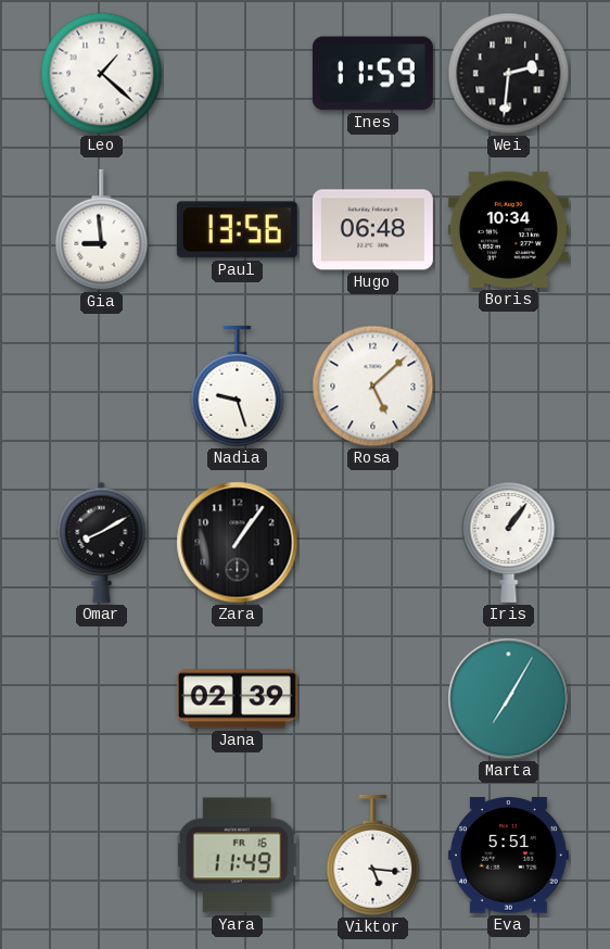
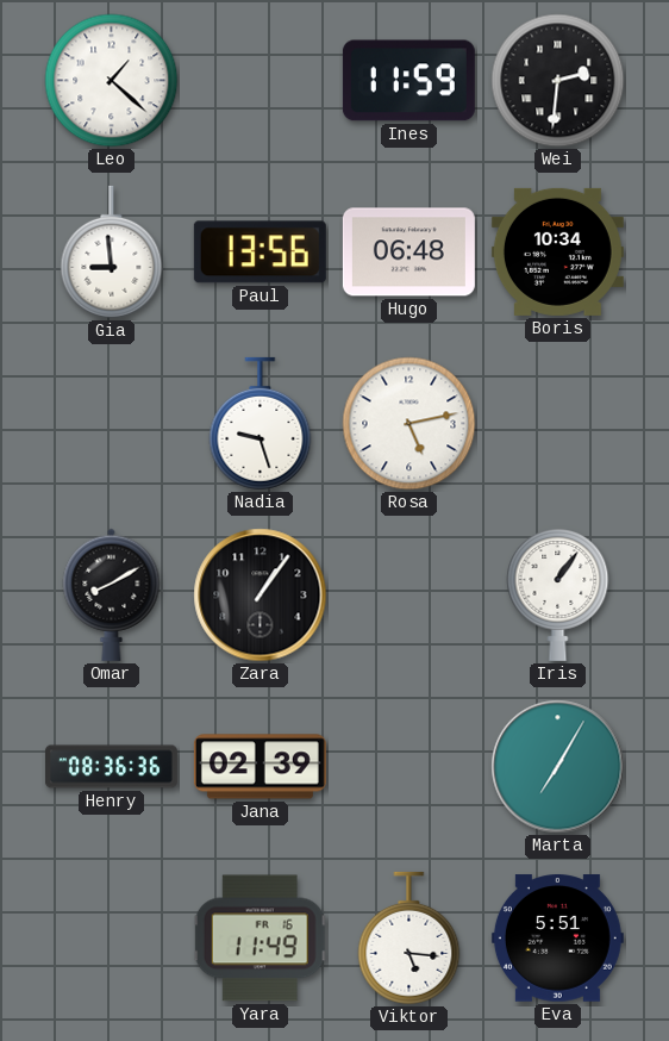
Rosa: 5:08 -> 5:13
Henry: none -> 08:36
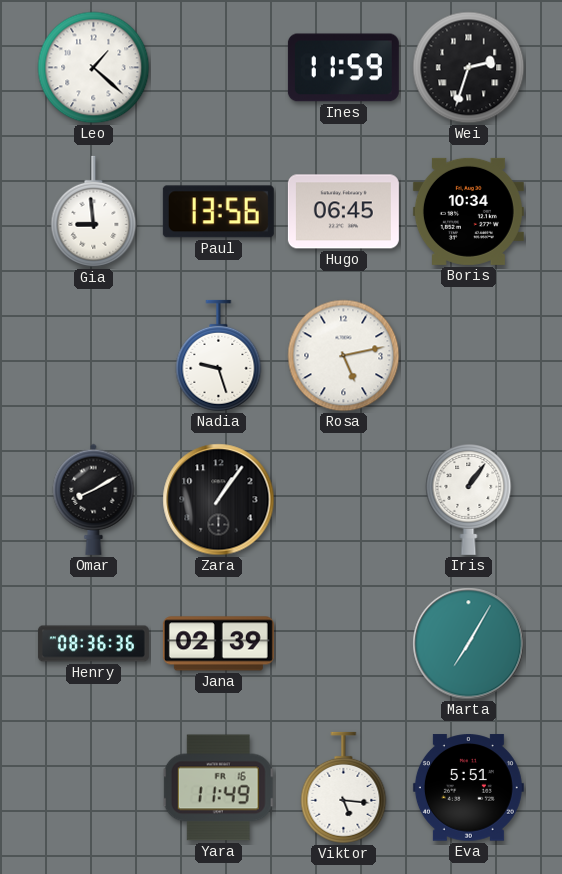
Wei: 2:31 -> 2:33
Hugo: 06:48 -> 06:45
